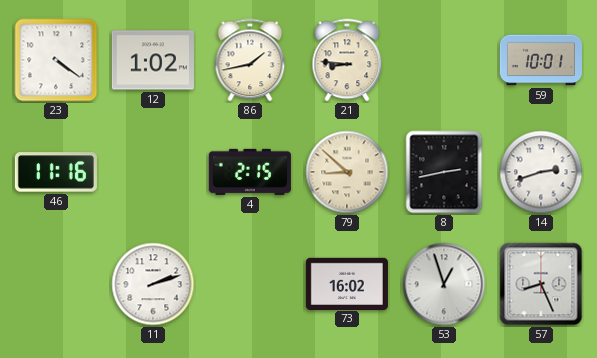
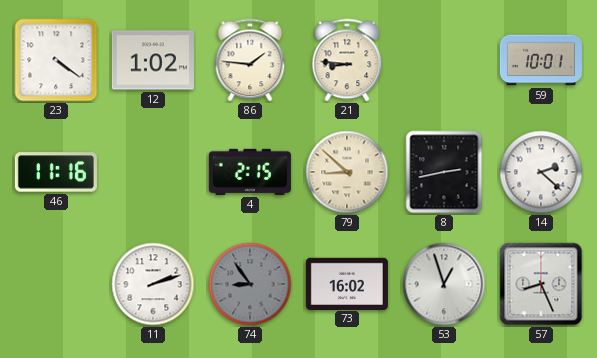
86: 1:43 -> 1:46
14: 2:42 -> 2:22
74: none -> 8:54
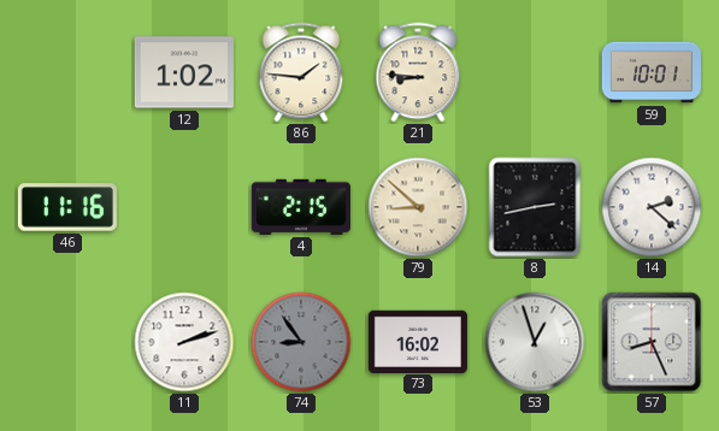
23: 4:21 -> none
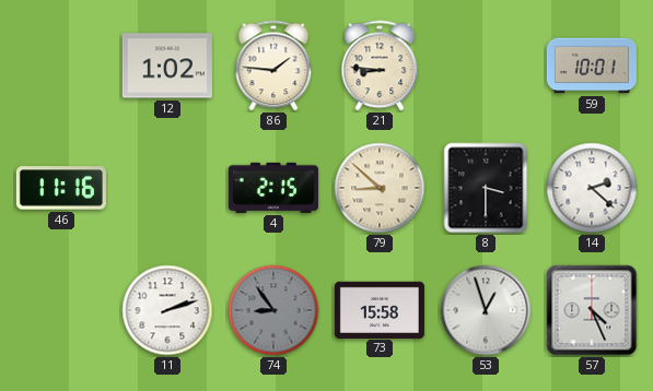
8: 2:43 -> 3:30
73: 16:02 -> 15:58
57: 8:26 -> 4:26
